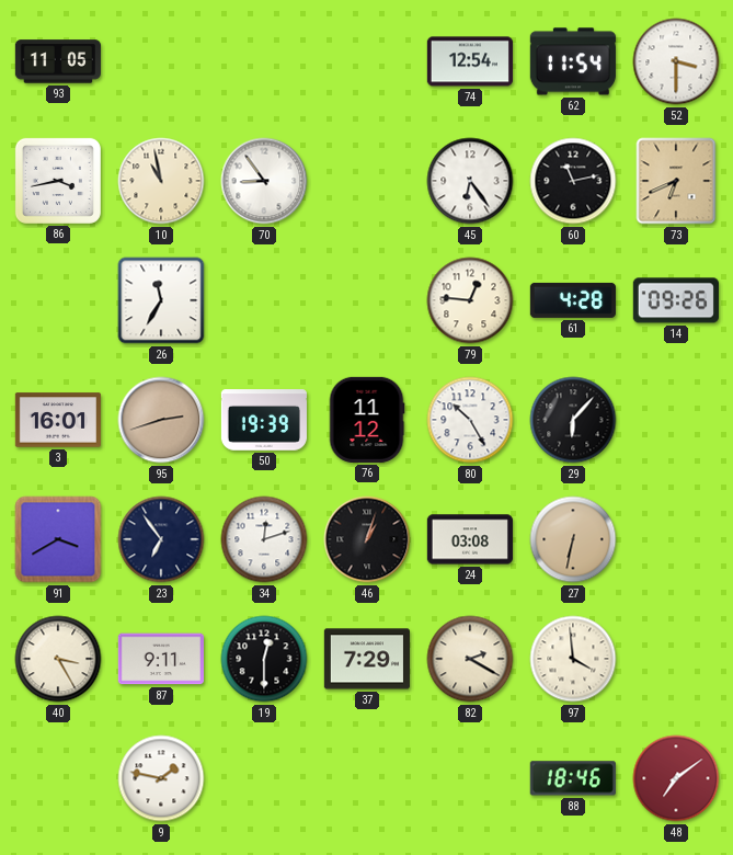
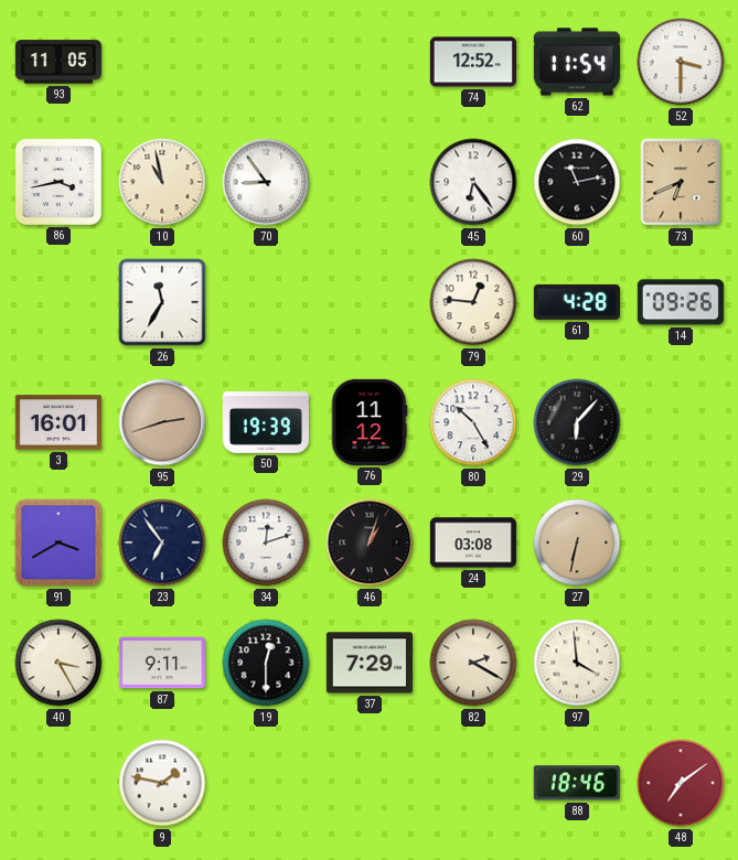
74: 12:54 -> 12:52
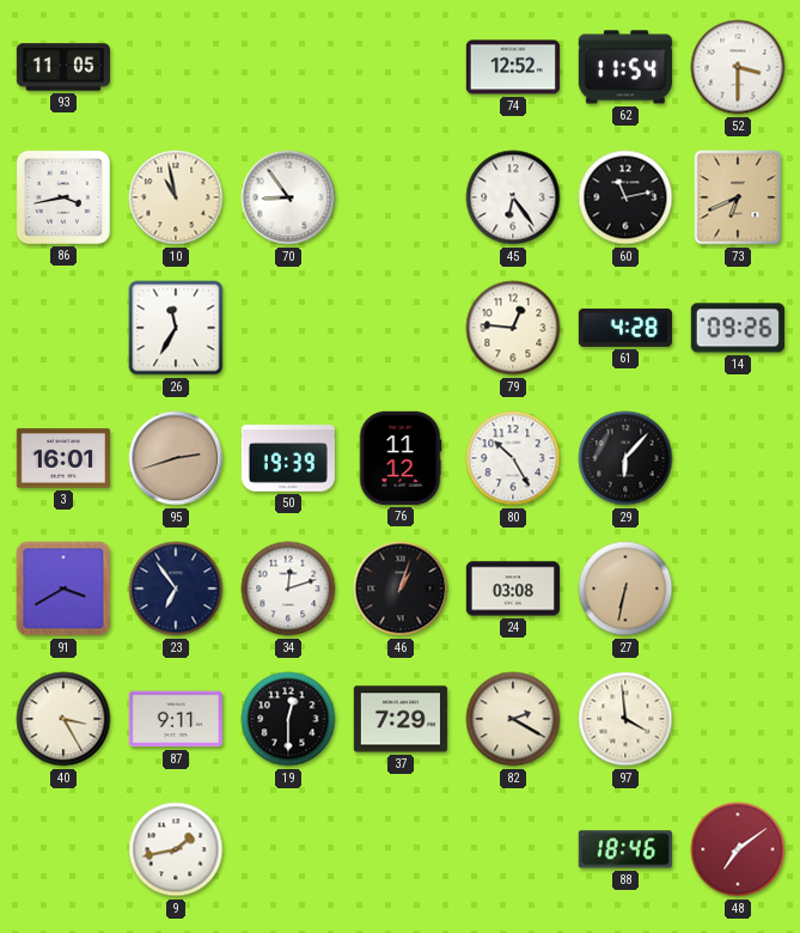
9: 1:47 -> 1:43
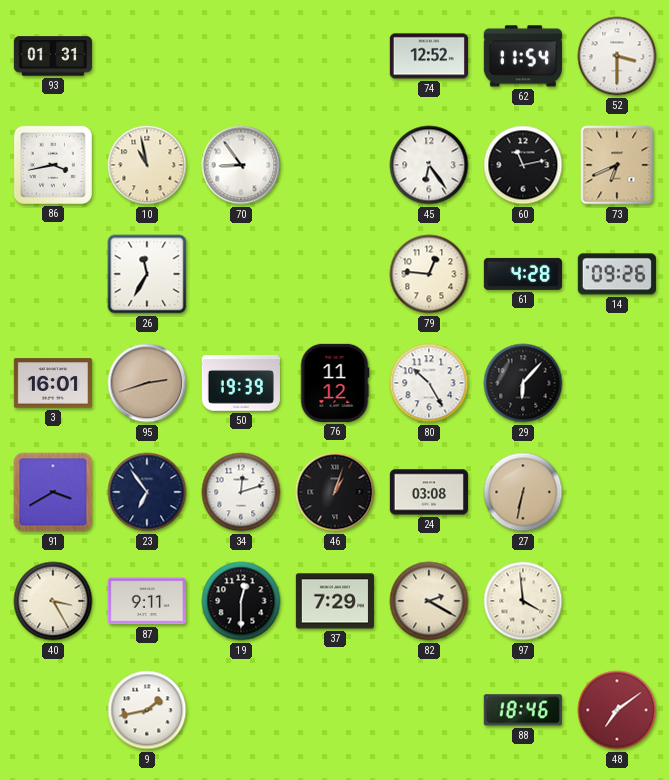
93: 11:05 -> 01:31
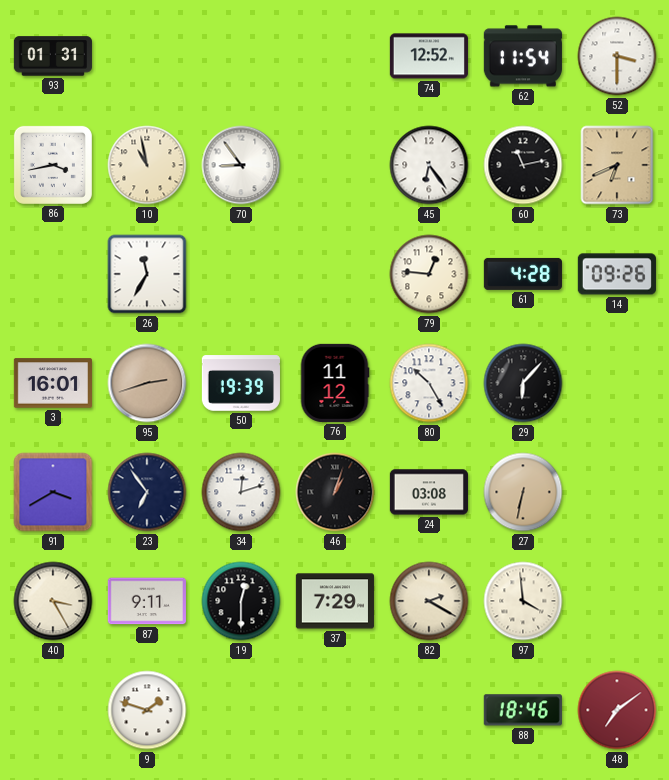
9: 1:43 -> 1:48
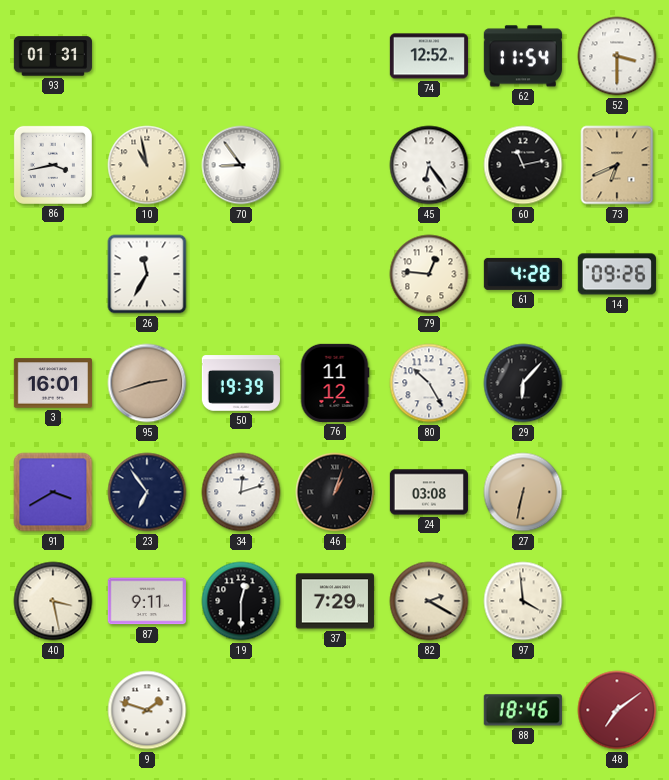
40: 3:25 -> 3:28
